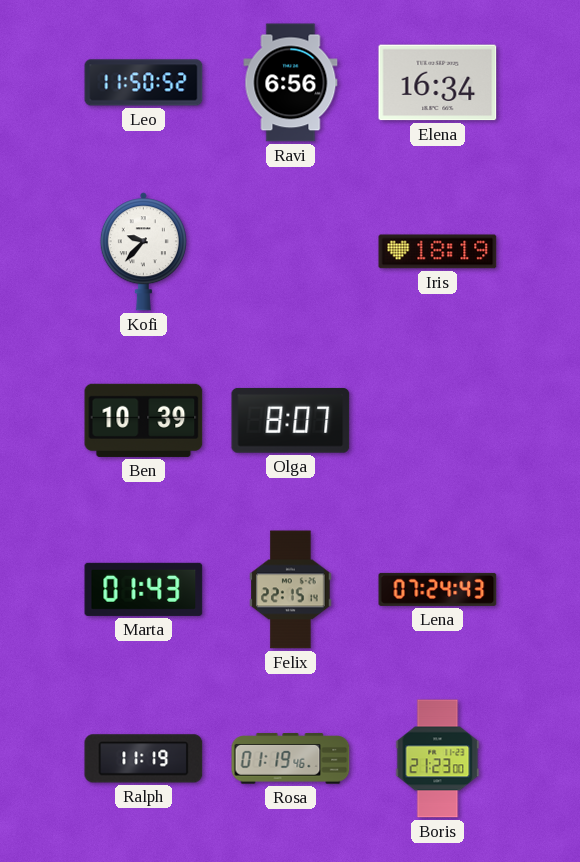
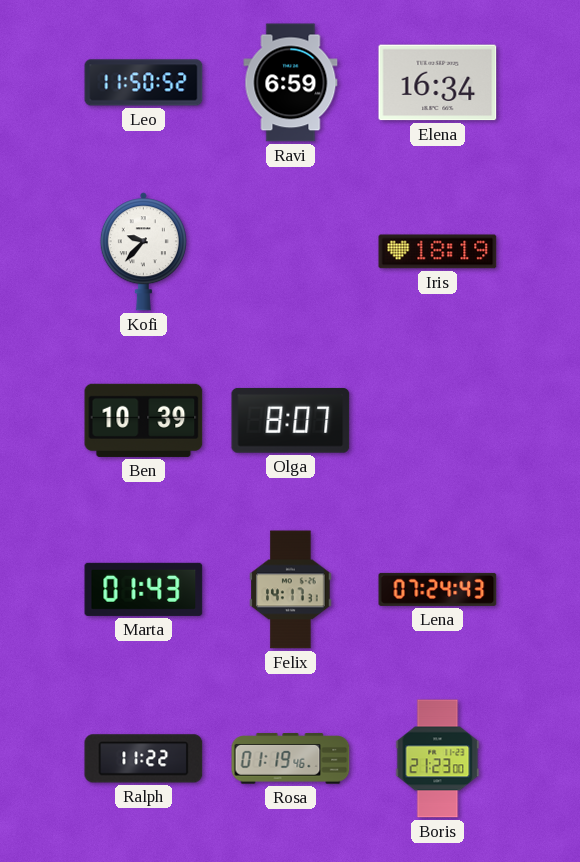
Ravi: 6:56 -> 6:59
Felix: 22:15 -> 14:17
Ralph: 11:19 -> 11:22
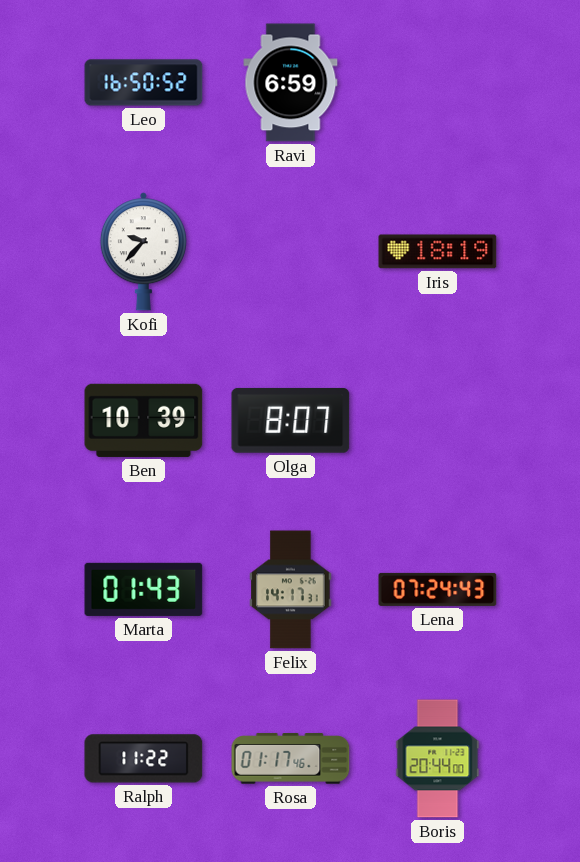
Leo: 11:50 -> 16:50
Elena: 16:34 -> none
Rosa: 01:19 -> 01:17
Boris: 21:23 -> 20:44
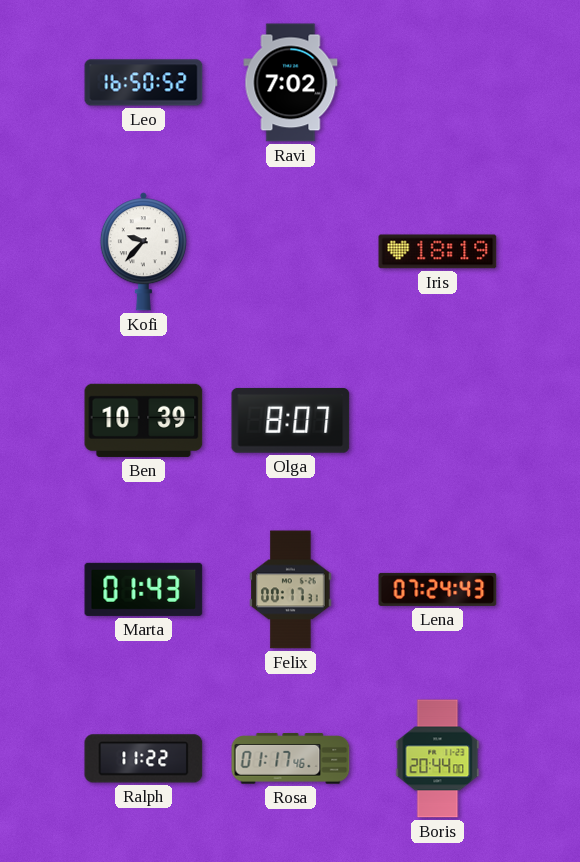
Ravi: 6:59 -> 7:02
Felix: 14:17 -> 00:17
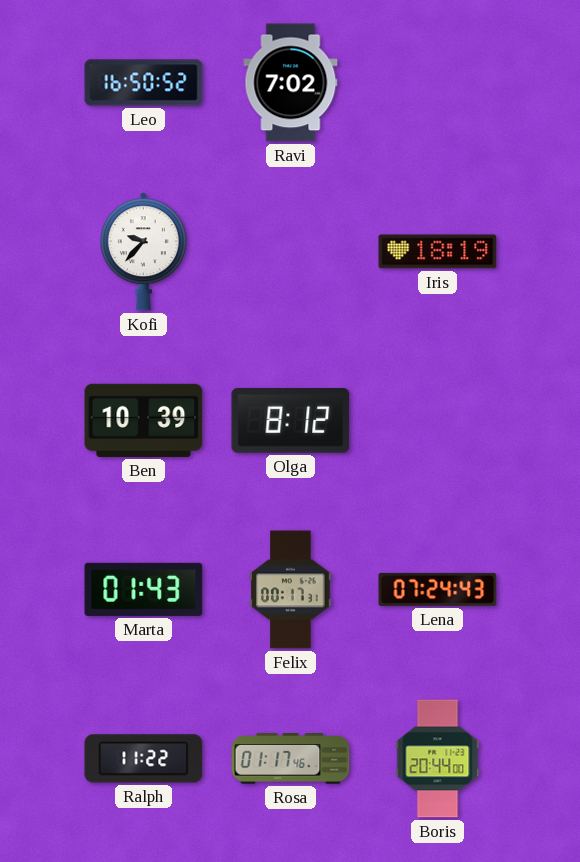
Olga: 8:07 -> 8:12
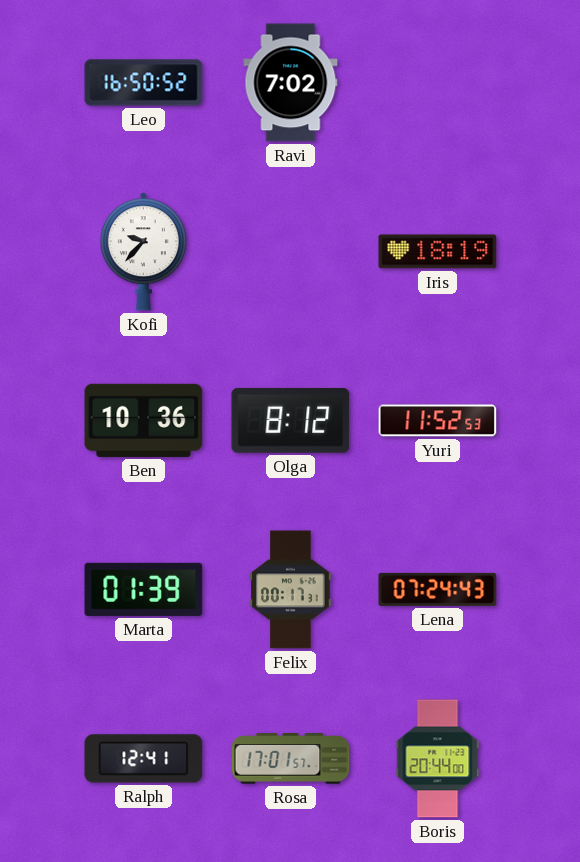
Ben: 10:39 -> 10:36
Yuri: none -> 11:52
Marta: 01:43 -> 01:39
Ralph: 11:22 -> 12:41
Rosa: 01:17 -> 17:01
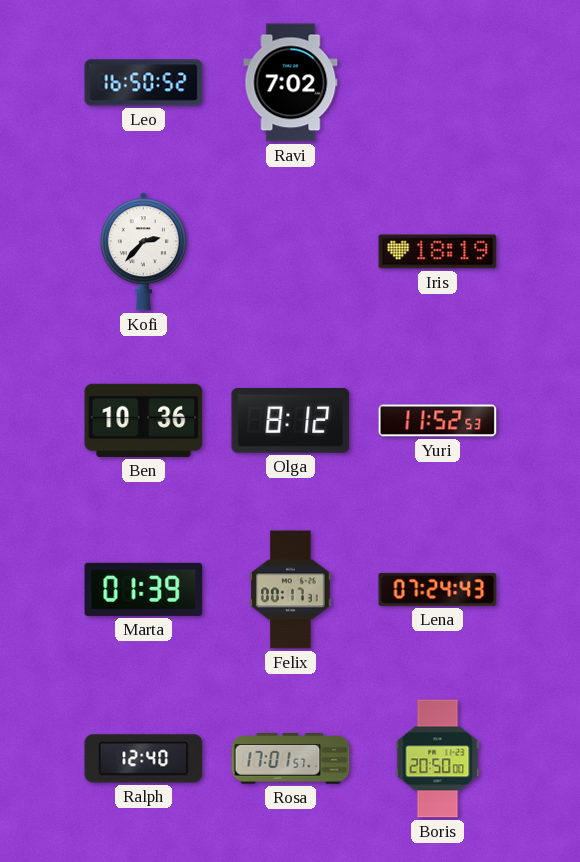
Kofi: 9:37 -> 2:37
Ralph: 12:41 -> 12:40
Boris: 20:44 -> 20:50
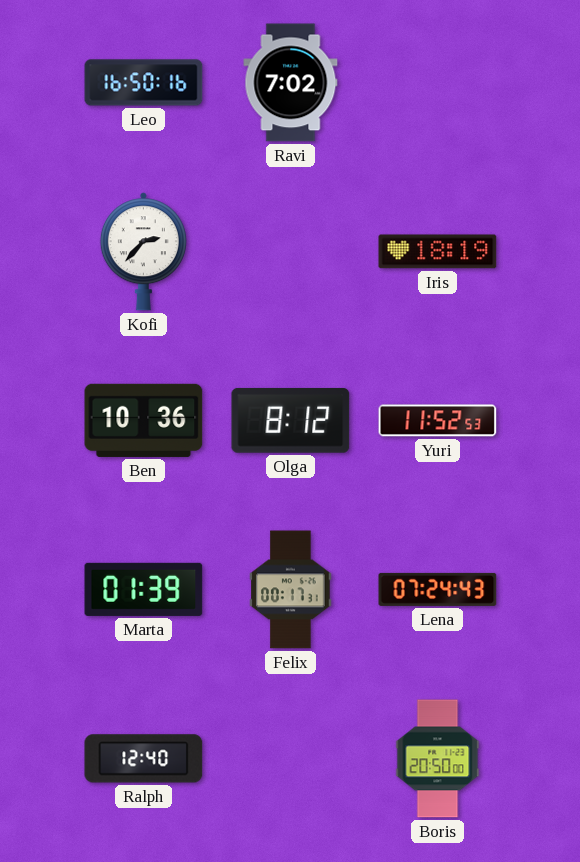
Leo: 16:50:52 -> 16:50:16
Rosa: 17:01 -> none
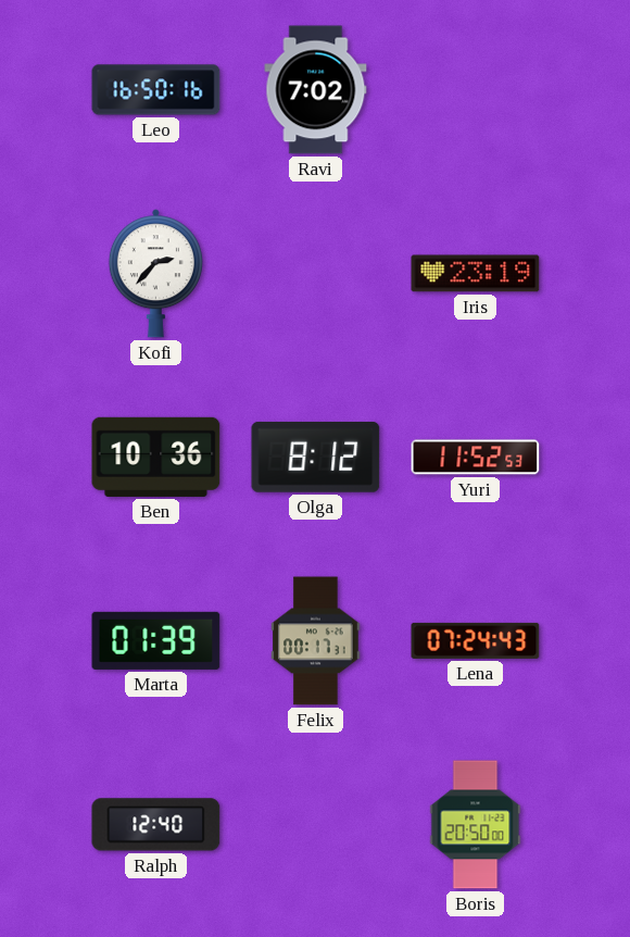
Iris: 18:19 -> 23:19
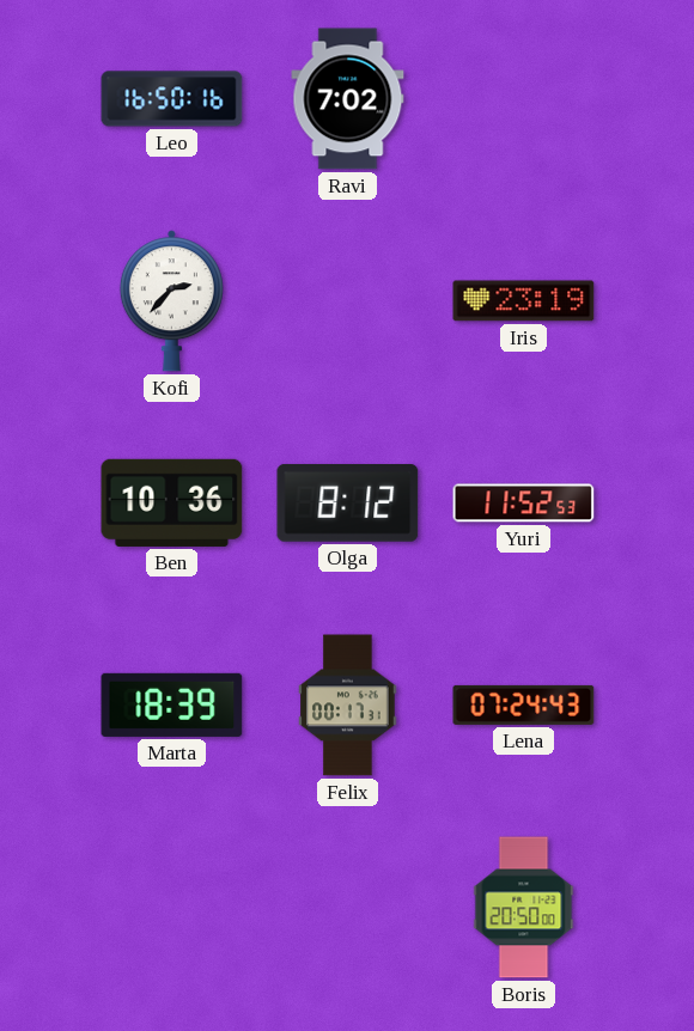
Marta: 01:39 -> 18:39
Ralph: 12:40 -> none
